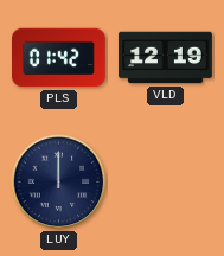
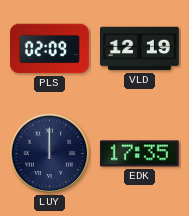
PLS: 01:42 -> 02:09
EDK: none -> 17:35
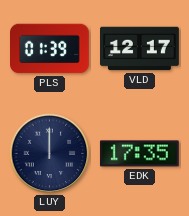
PLS: 02:09 -> 01:39
VLD: 12:19 -> 12:17
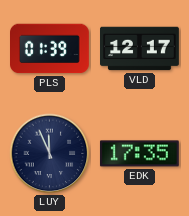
LUY: 12:00 -> 11:56
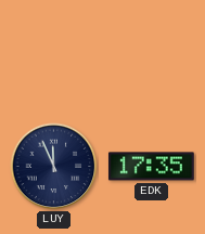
PLS: 01:39 -> none
VLD: 12:17 -> none
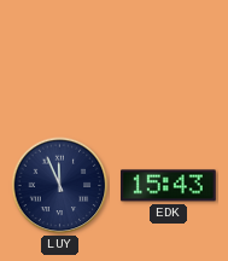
EDK: 17:35 -> 15:43
